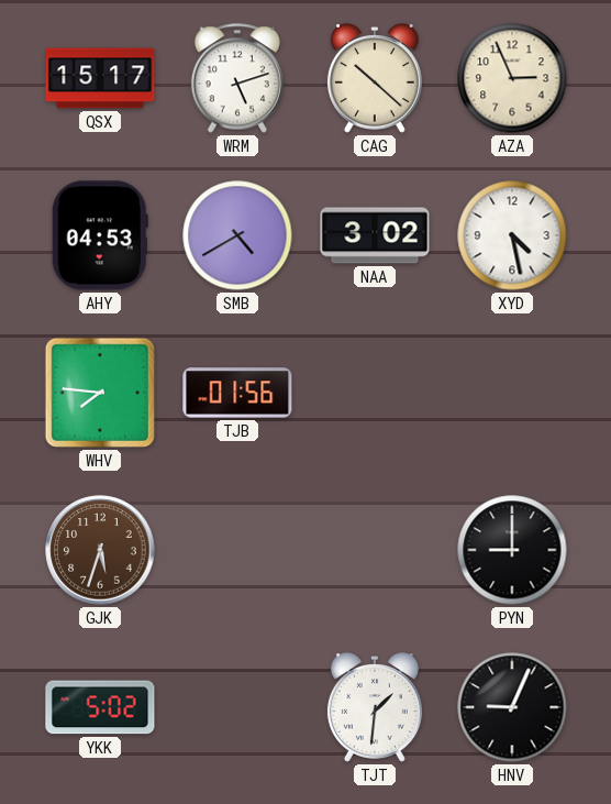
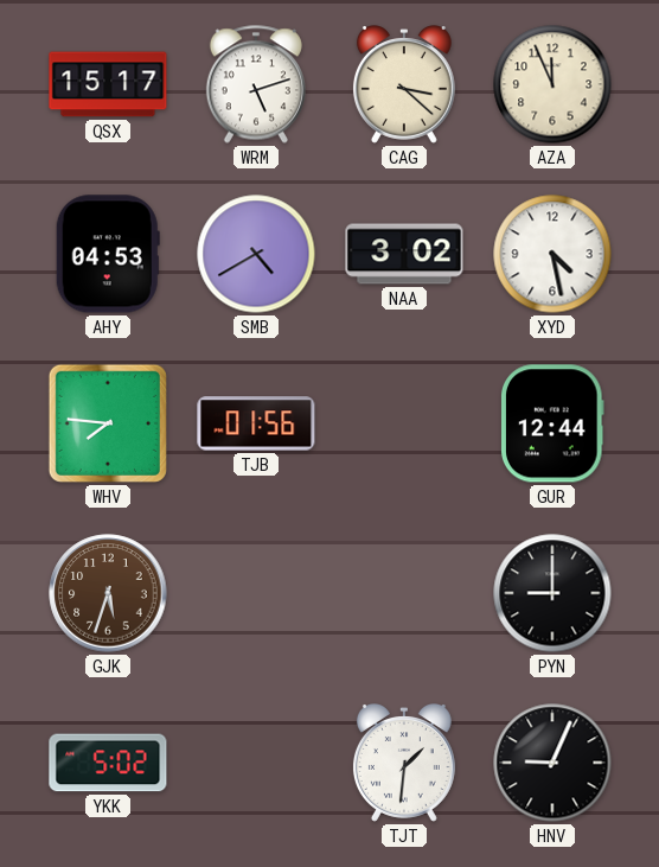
CAG: 10:22 -> 3:22
AZA: 2:56 -> 11:56
GUR: none -> 12:44
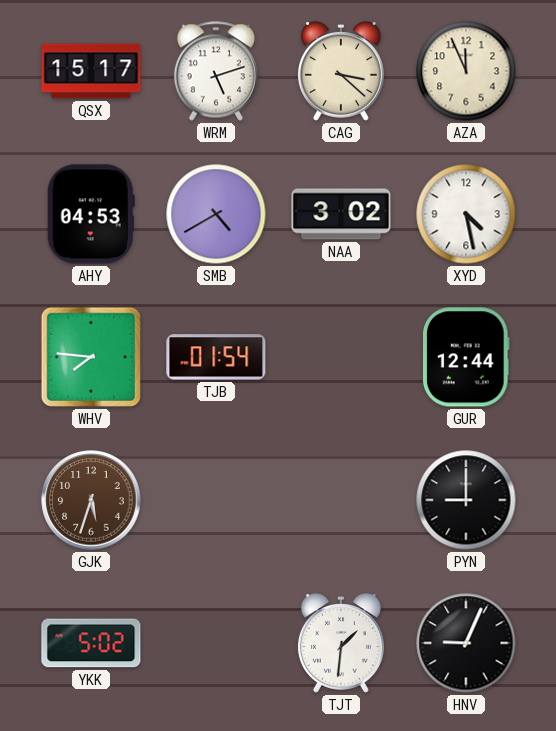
TJB: 01:56 -> 01:54
